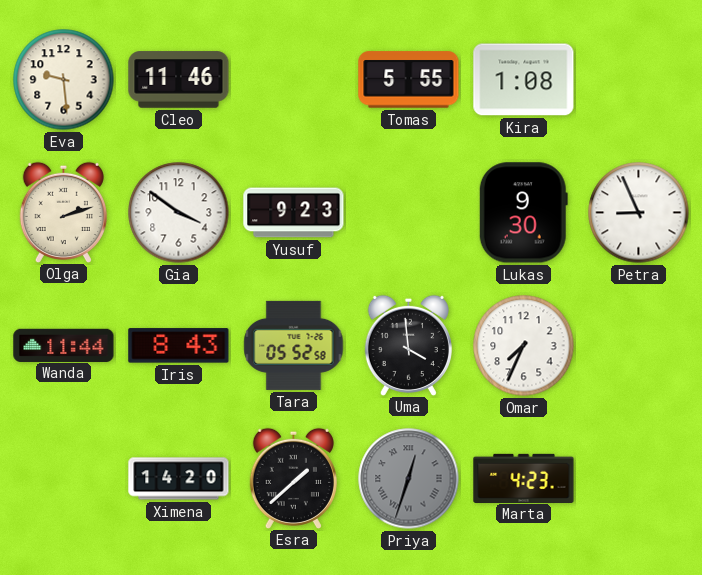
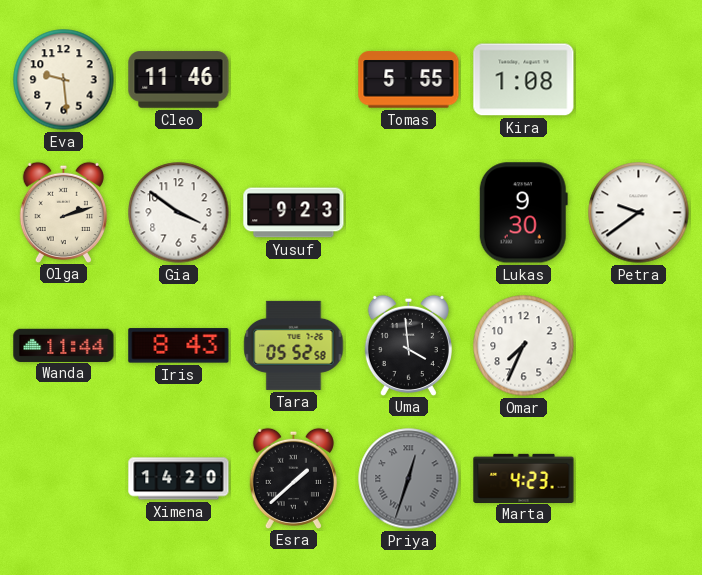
Petra: 8:56 -> 9:39
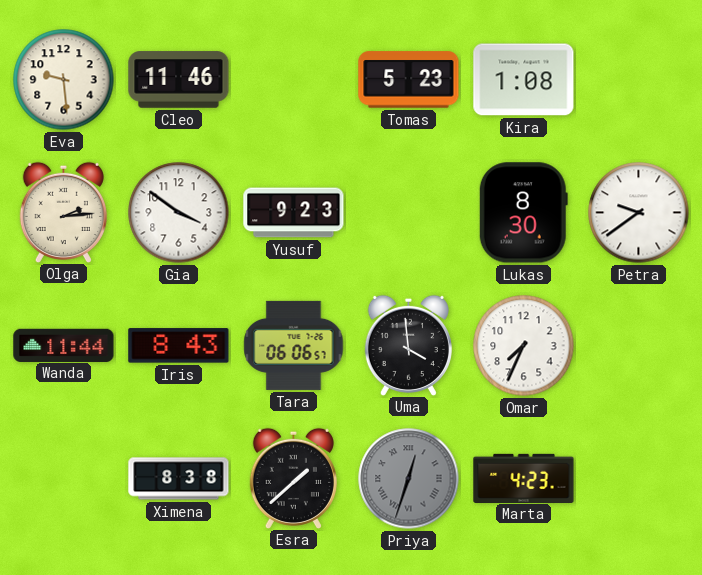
Tomas: 5:55 -> 5:23
Olga: 2:12 -> 2:14
Lukas: 9:30 -> 8:30
Tara: 05:52 -> 06:06
Ximena: 14:20 -> 8:38
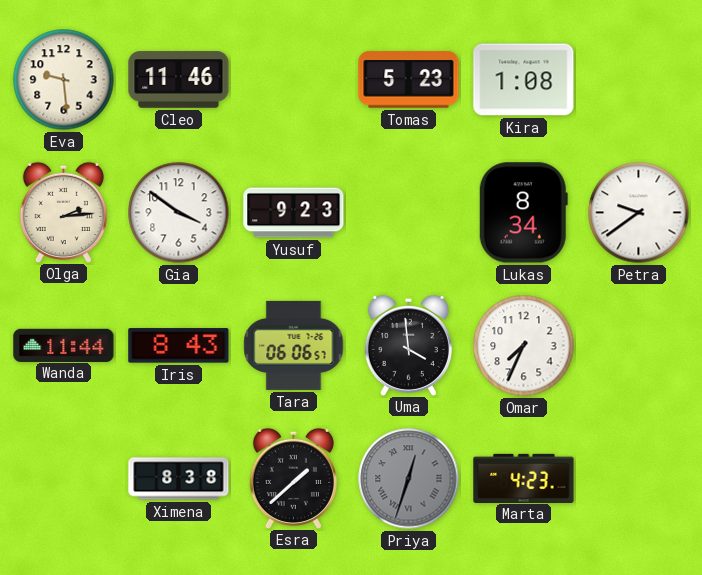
Lukas: 8:30 -> 8:34
